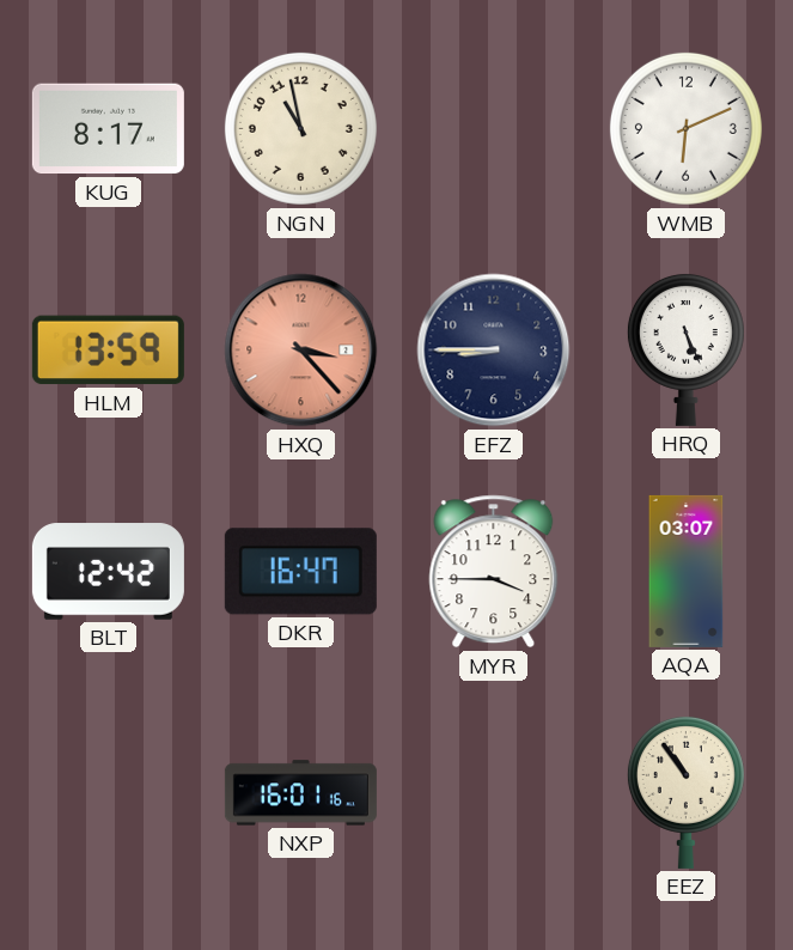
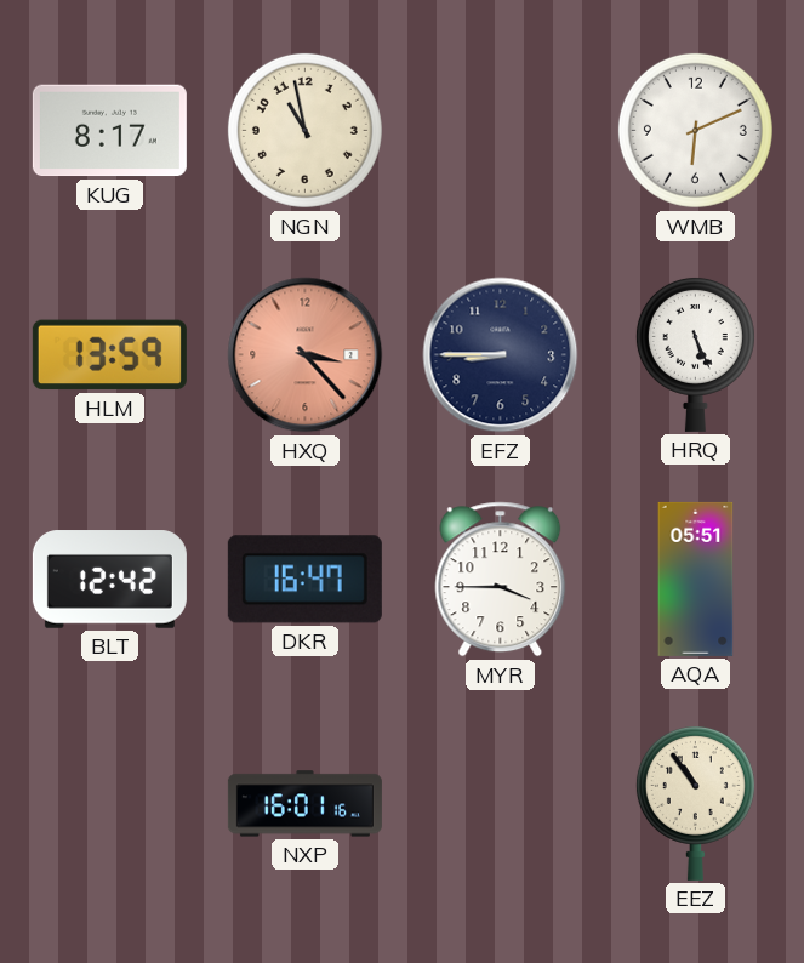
AQA: 03:07 -> 05:51
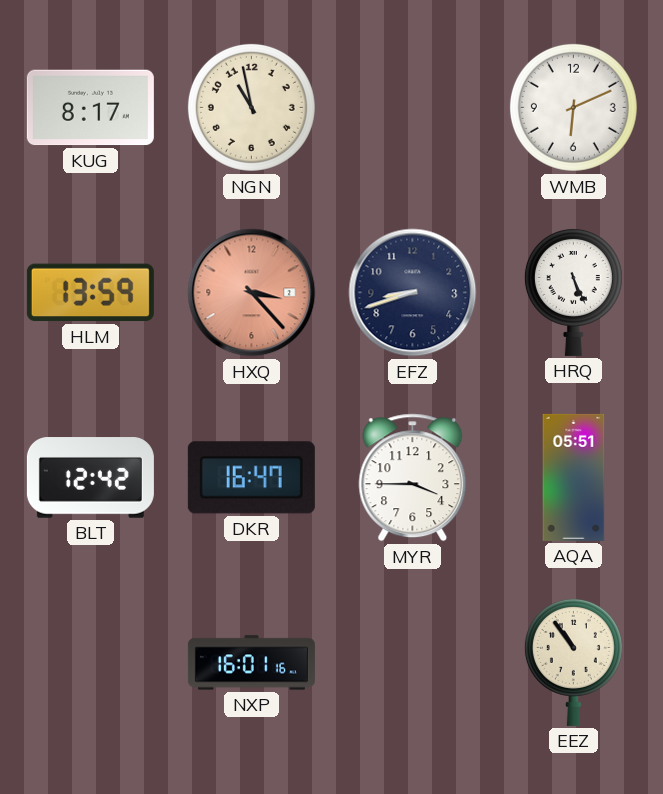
EFZ: 8:45 -> 8:42
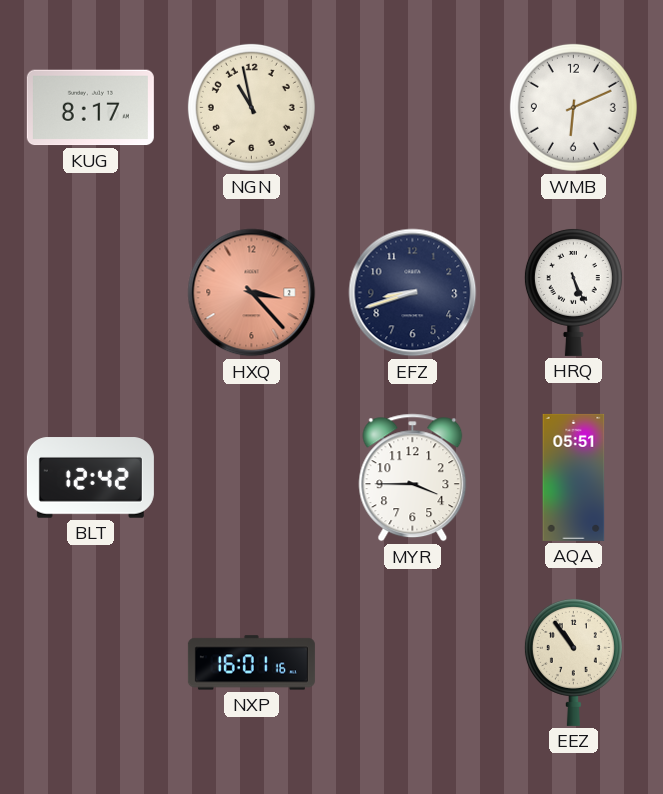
HLM: 13:59 -> none
DKR: 16:47 -> none
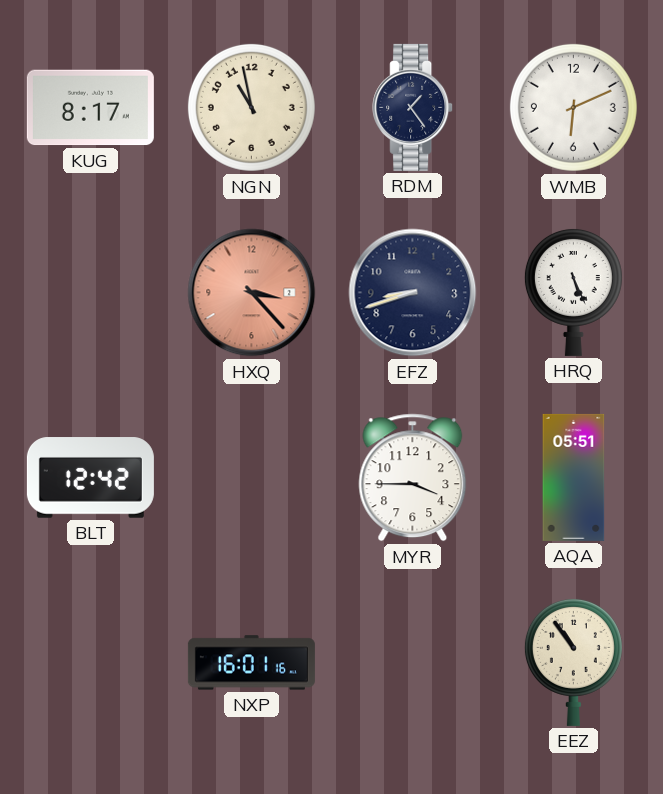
RDM: none -> 1:24
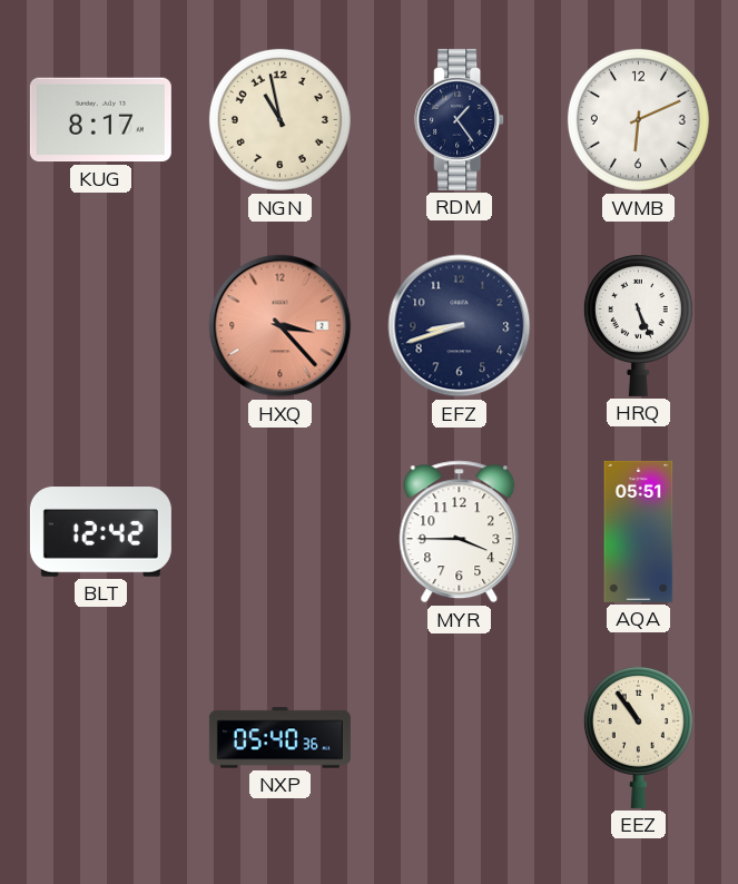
NXP: 16:01 -> 05:40
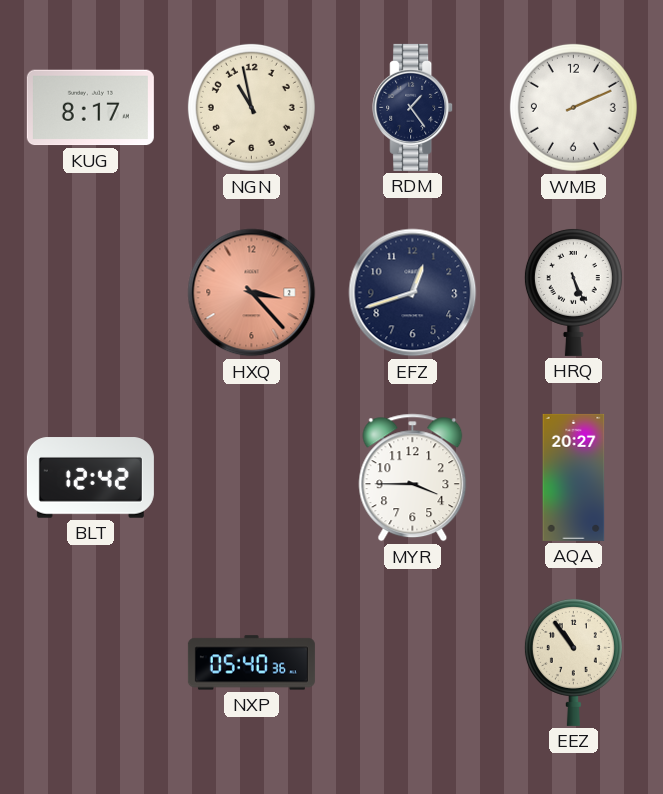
WMB: 6:11 -> 2:11
EFZ: 8:42 -> 12:42
AQA: 05:51 -> 20:27
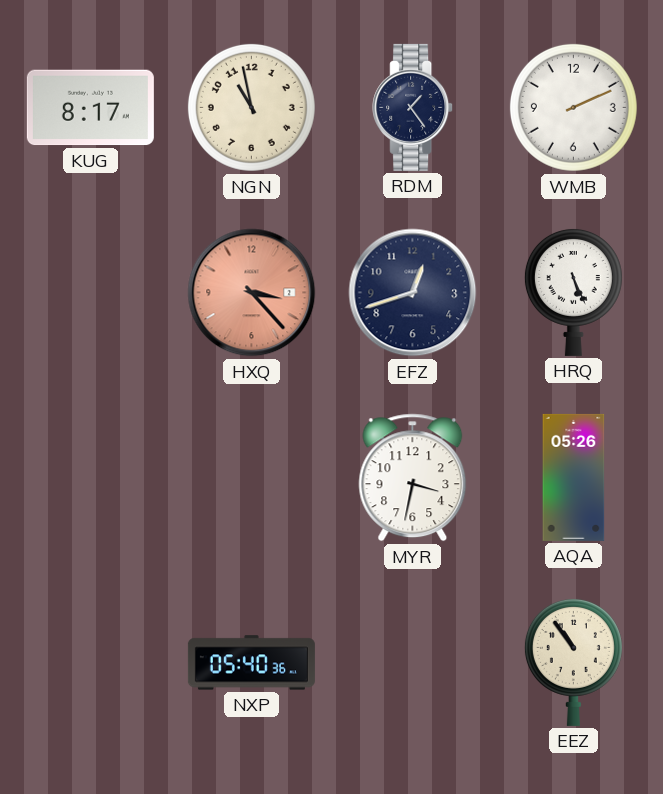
BLT: 12:42 -> none
MYR: 3:45 -> 3:32
AQA: 20:27 -> 05:26
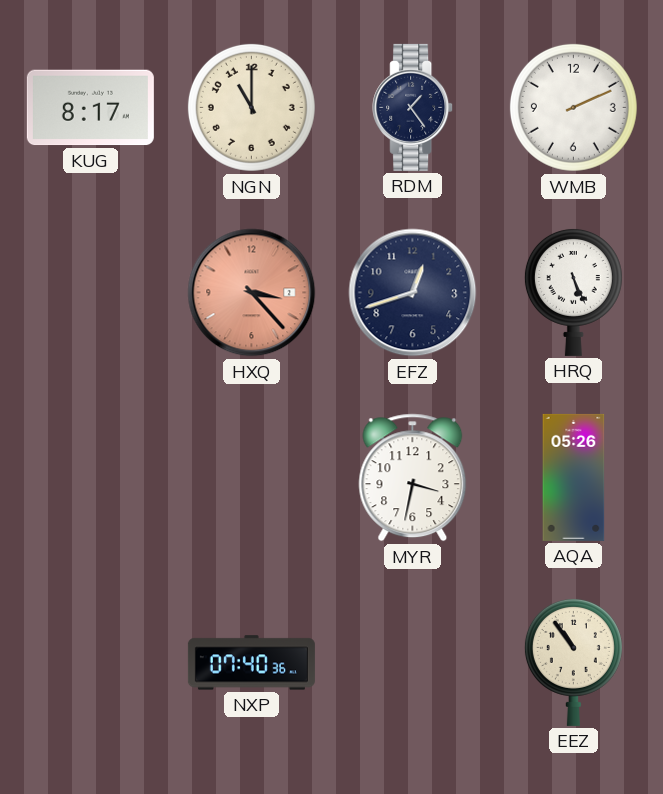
NGN: 10:58 -> 11:00
NXP: 05:40 -> 07:40
